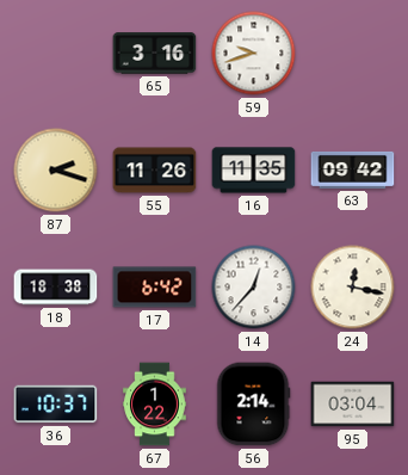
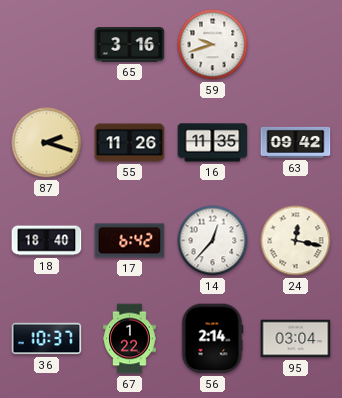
18: 18:38 -> 18:40
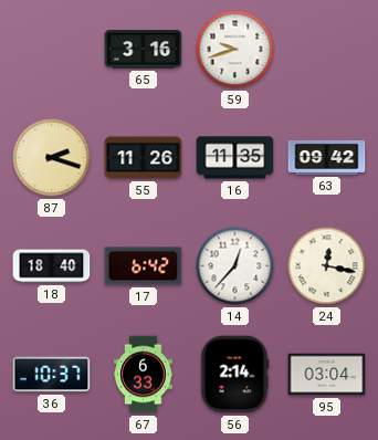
67: 1:22 -> 6:33
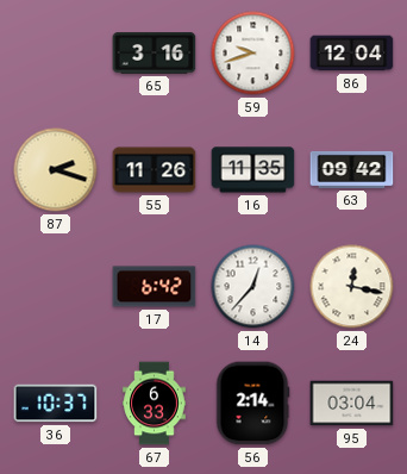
86: none -> 12:04
18: 18:40 -> none
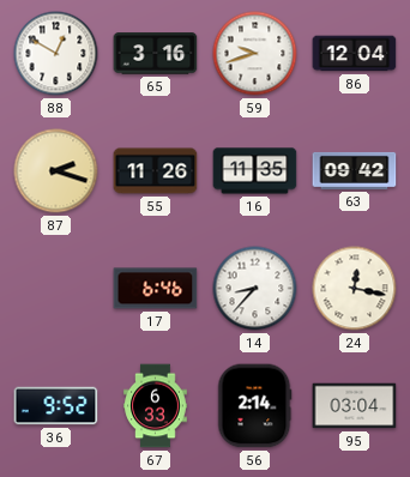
88: none -> 12:50
17: 6:42 -> 6:46
14: 12:37 -> 8:37
36: 10:37 -> 9:52
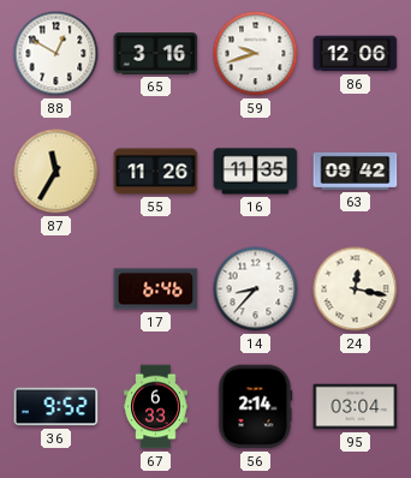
86: 12:04 -> 12:06
87: 2:18 -> 11:35
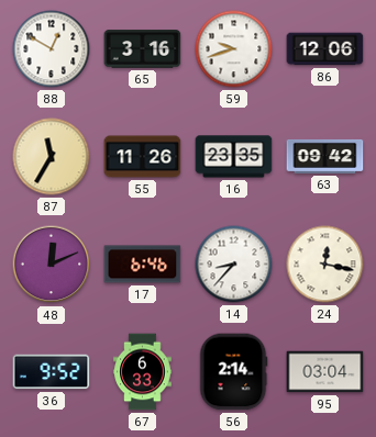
16: 11:35 -> 23:35
48: none -> 12:11
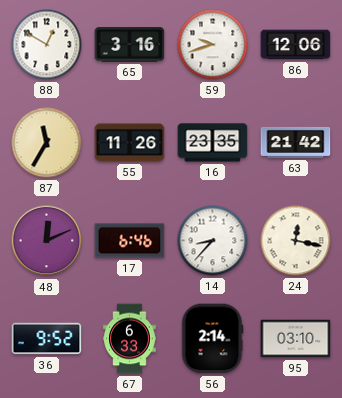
63: 09:42 -> 21:42
95: 03:04 -> 03:10
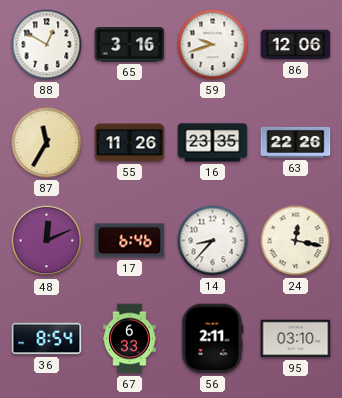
63: 21:42 -> 22:26
36: 9:52 -> 8:54
56: 2:14 -> 2:11
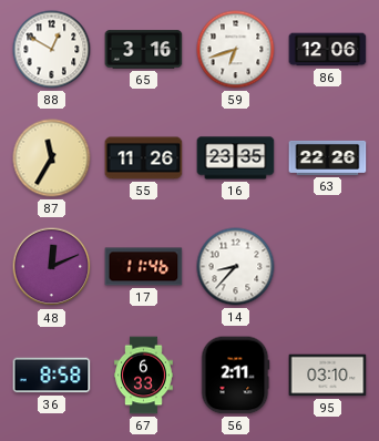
59: 9:42 -> 6:42
17: 6:46 -> 11:46
24: 12:17 -> none
36: 8:54 -> 8:58
